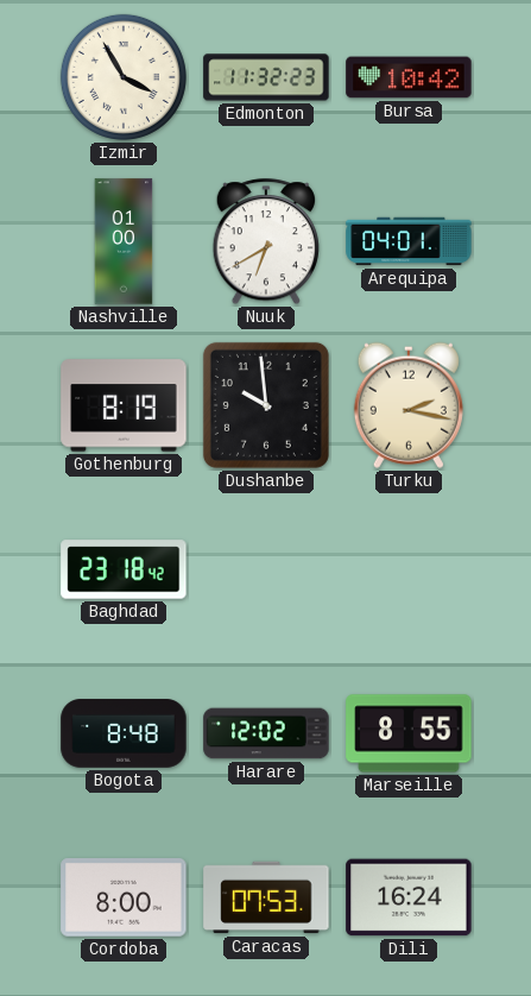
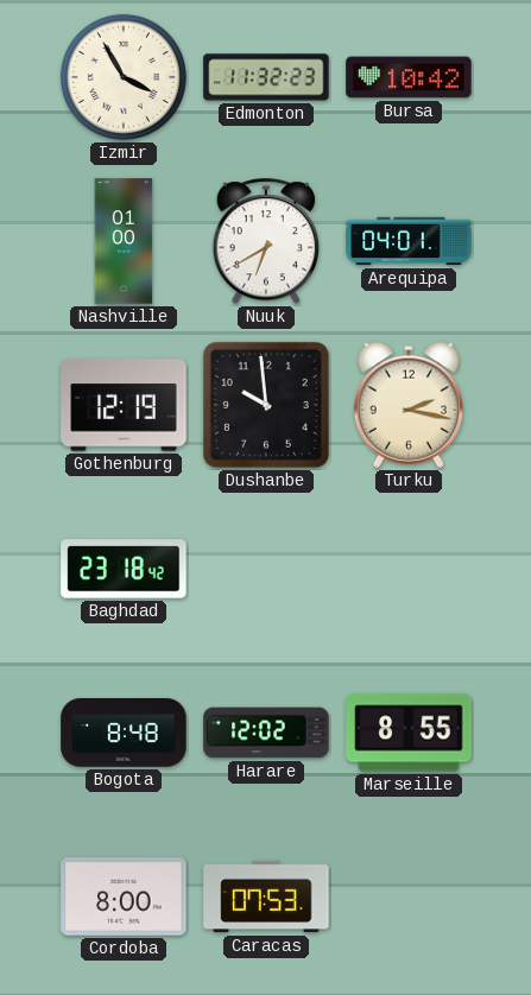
Gothenburg: 8:19 -> 12:19
Dili: 16:24 -> none
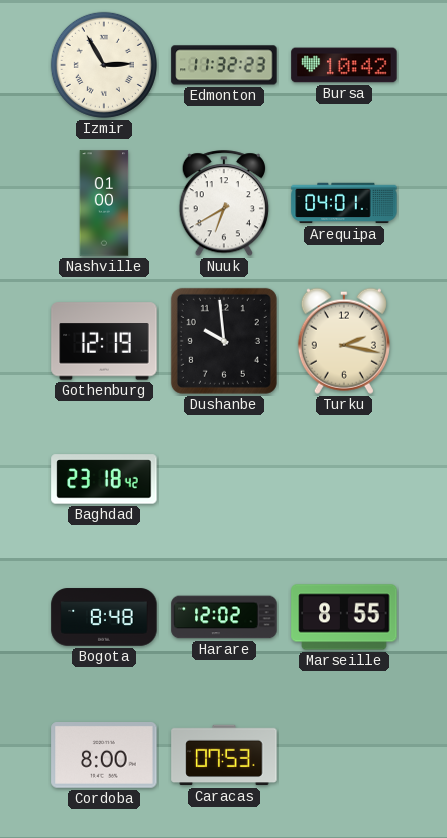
Izmir: 3:55 -> 2:55
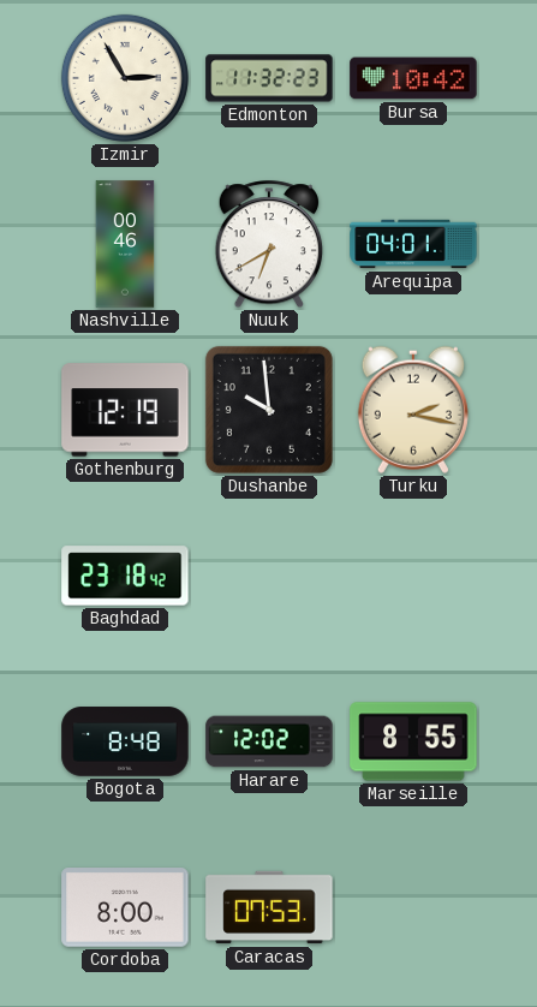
Nashville: 01:00 -> 00:46
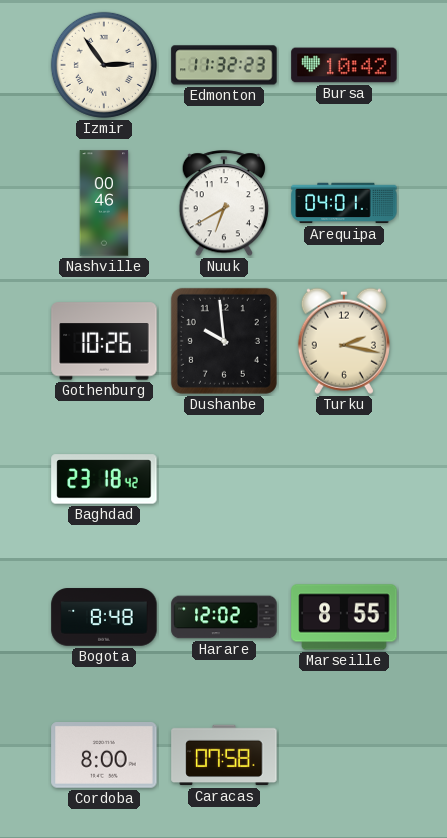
Izmir: 2:55 -> 2:54
Gothenburg: 12:19 -> 10:26
Caracas: 07:53 -> 07:58
